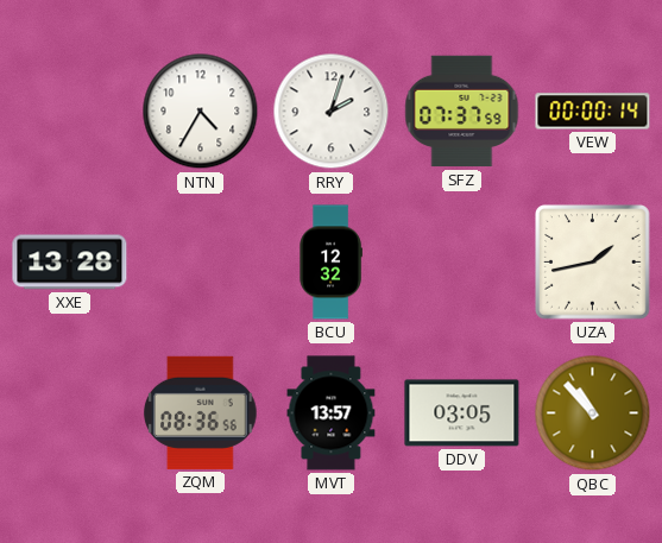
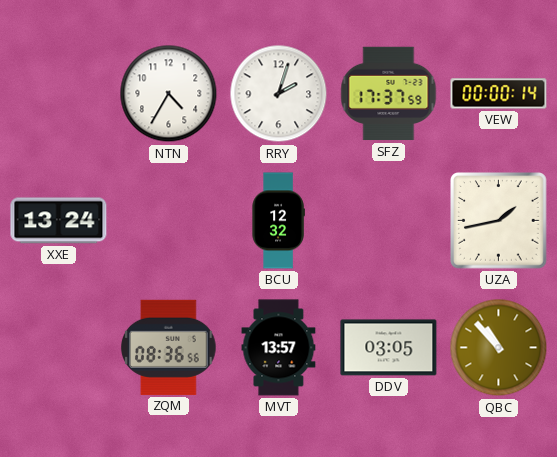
SFZ: 07:37 -> 17:37
XXE: 13:28 -> 13:24
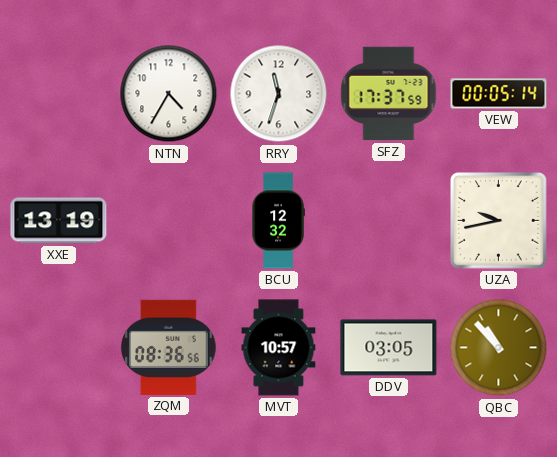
RRY: 2:03 -> 11:33
VEW: 00:00 -> 00:05
XXE: 13:24 -> 13:19
UZA: 1:43 -> 9:43
MVT: 13:57 -> 10:57
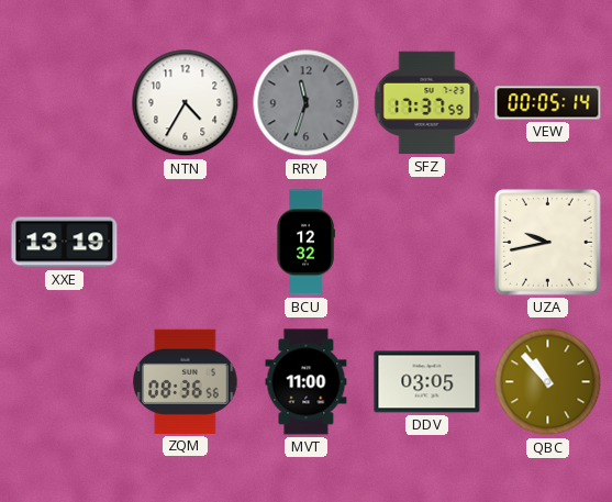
RRY dial: white -> grey
MVT: 10:57 -> 11:00
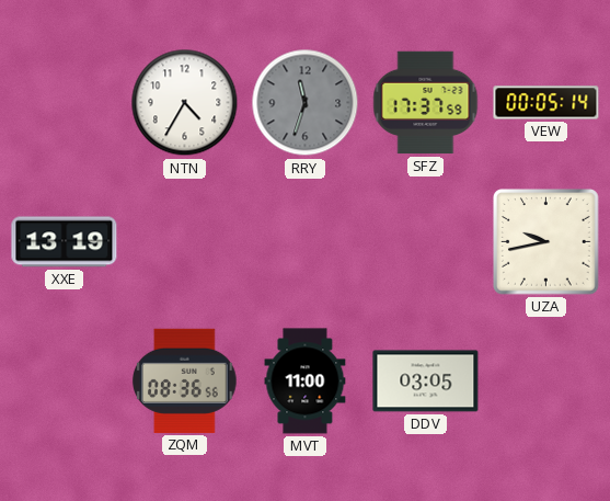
BCU: 12:32 -> none
QBC: 10:53 -> none
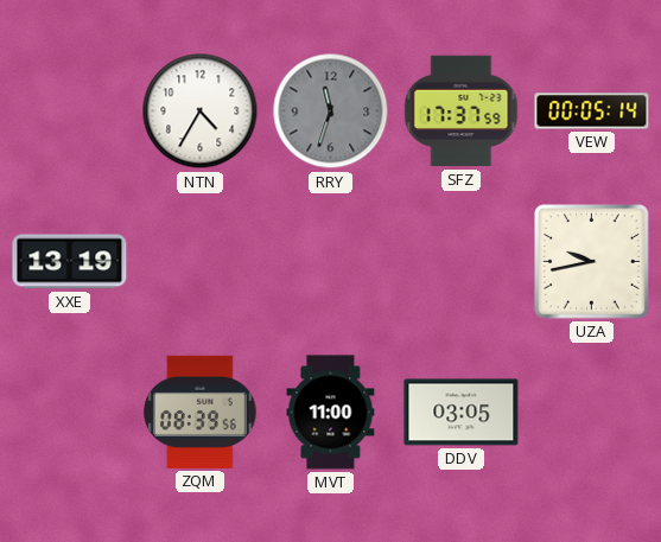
ZQM: 08:36 -> 08:39
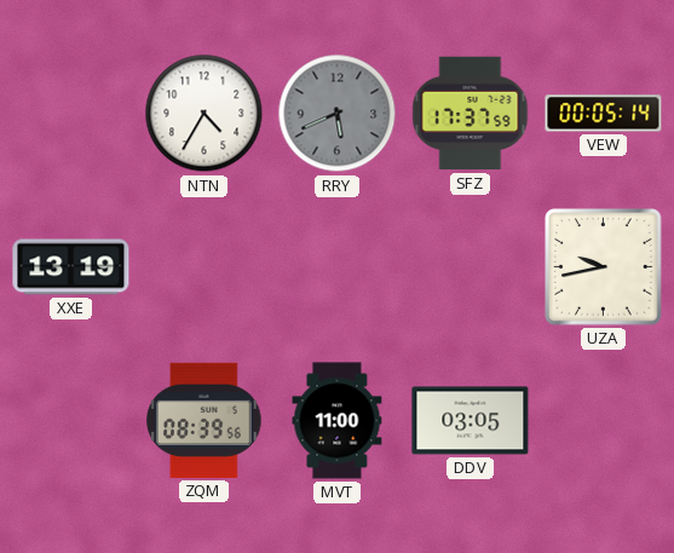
RRY: 11:33 -> 5:41
